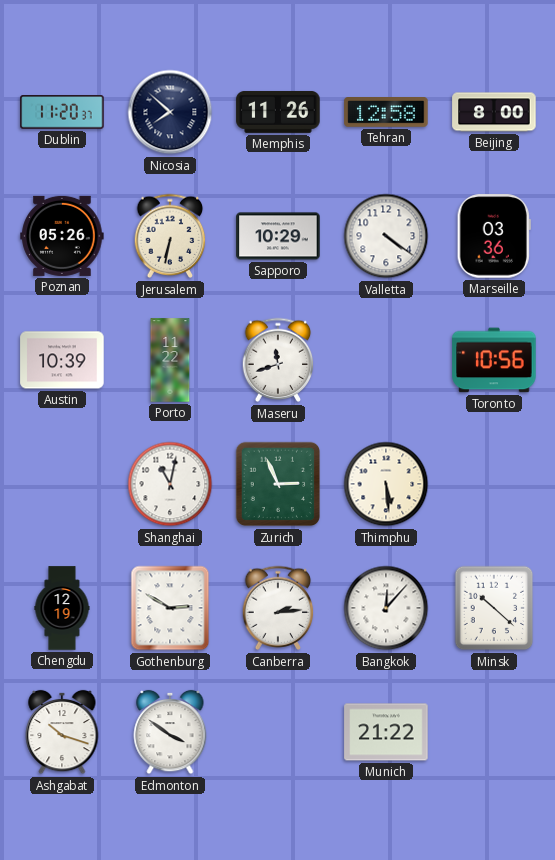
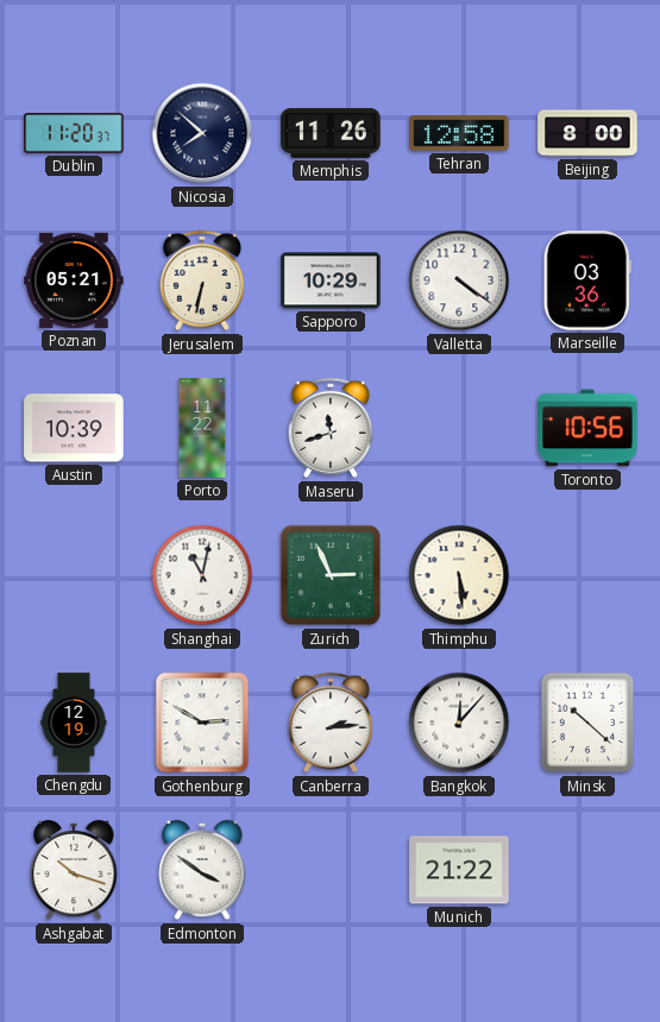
Poznan: 05:26 -> 05:21
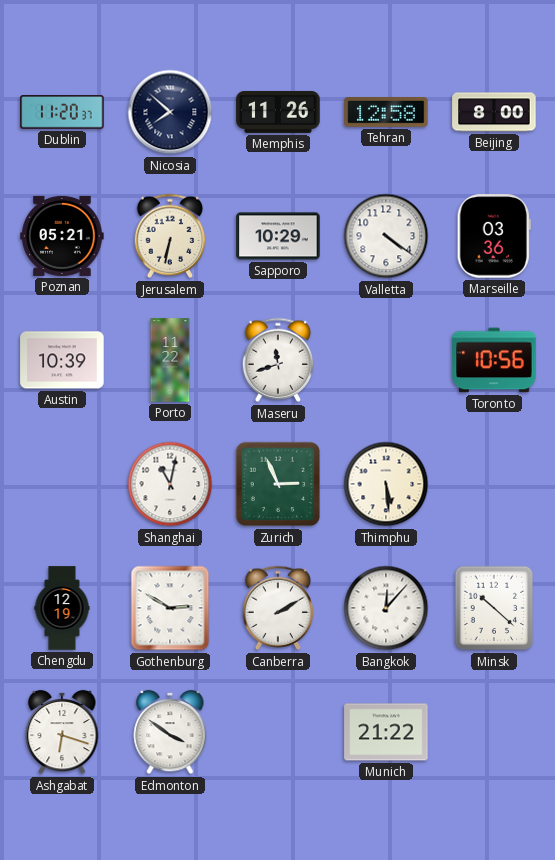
Canberra: 2:14 -> 2:10
Ashgabat: 10:18 -> 6:18
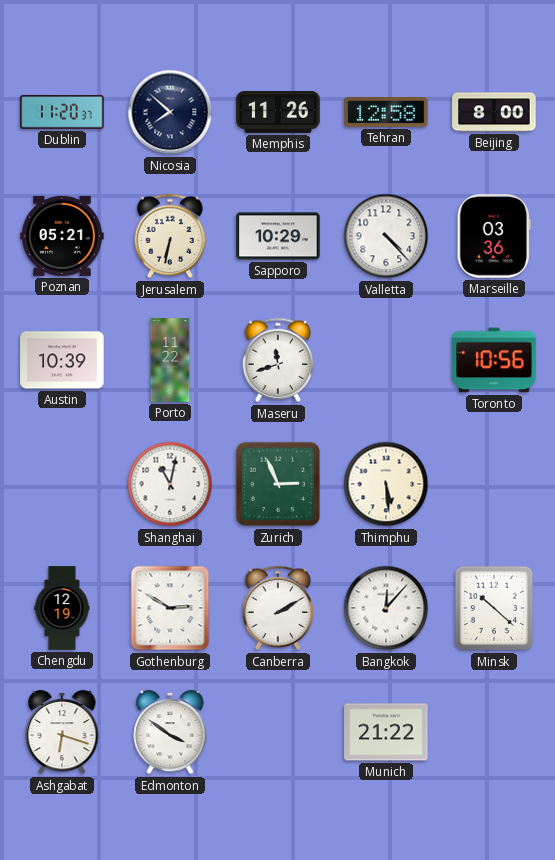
Valletta: 4:21 -> 4:23
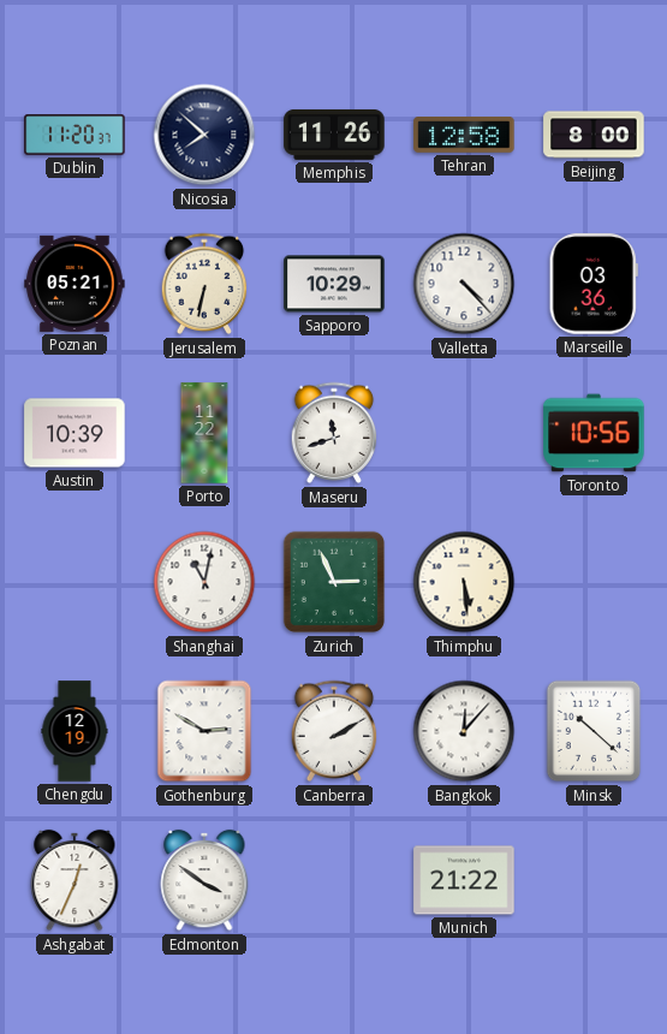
Ashgabat: 6:18 -> 12:34
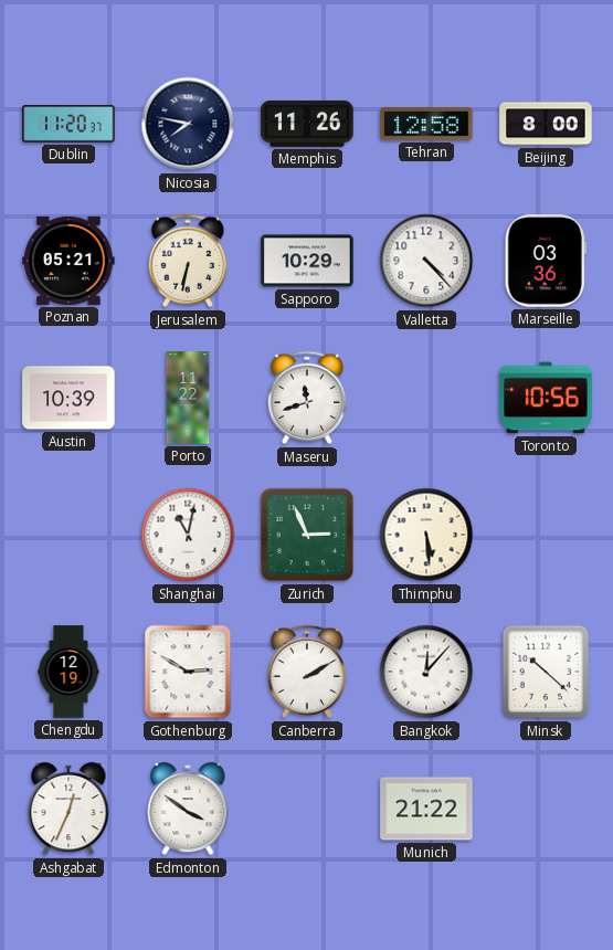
Nicosia: 7:52 -> 7:47
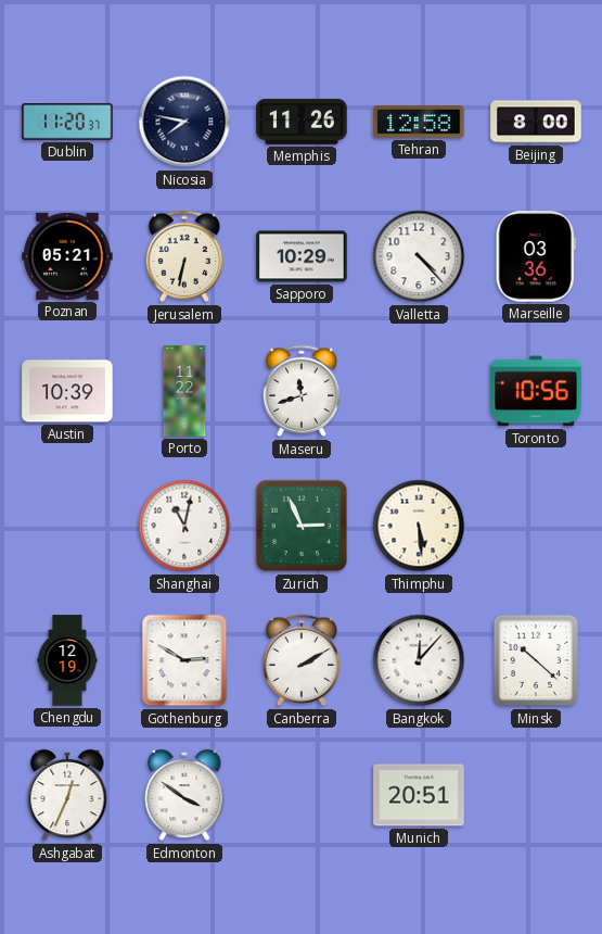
Munich: 21:22 -> 20:51
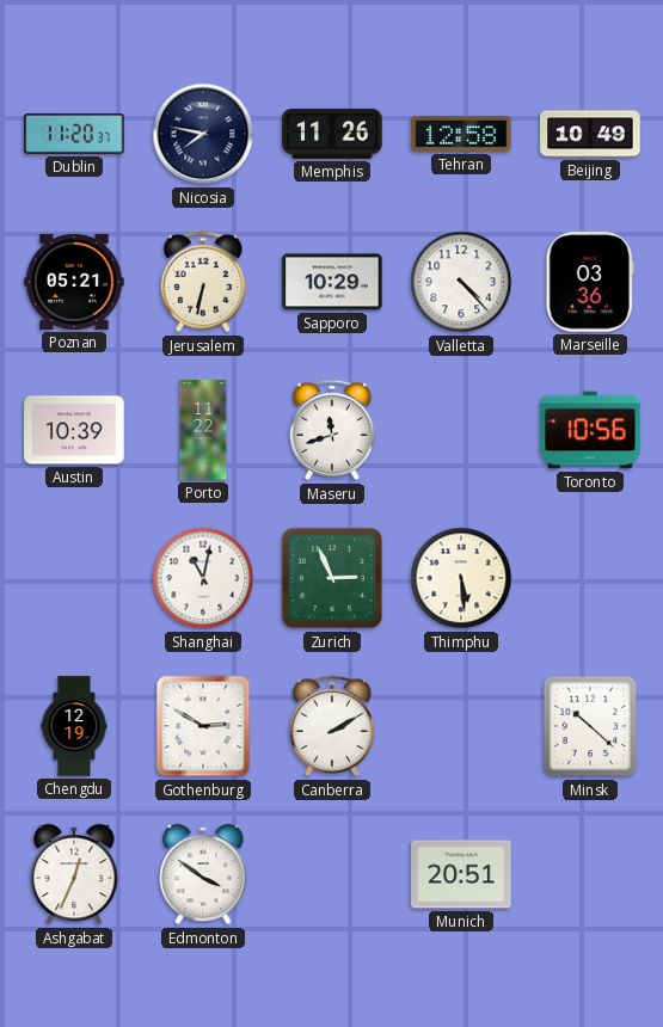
Beijing: 8:00 -> 10:49
Bangkok: 12:07 -> none
